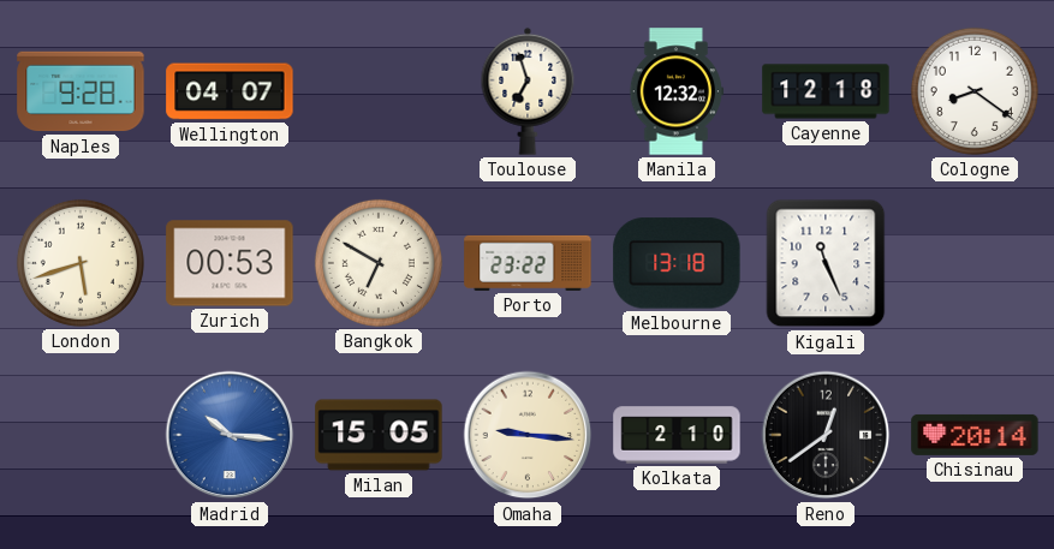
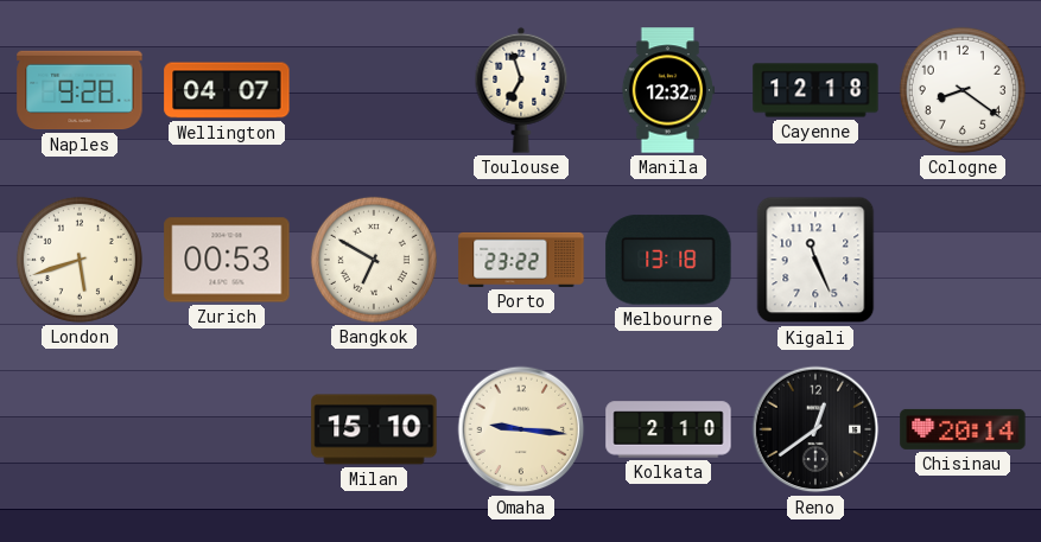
Madrid: 10:16 -> none
Milan: 15:05 -> 15:10
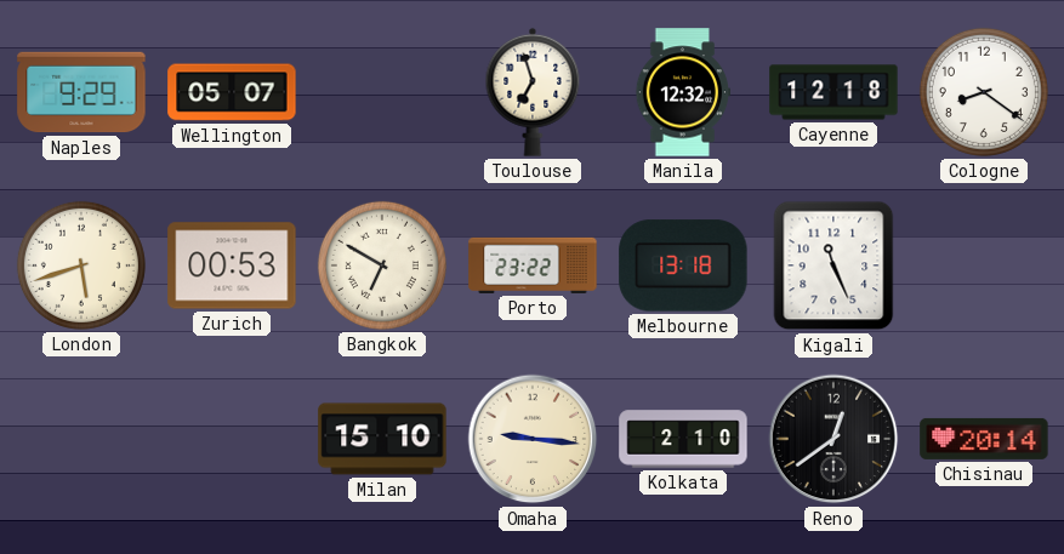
Naples: 9:28 -> 9:29
Wellington: 04:07 -> 05:07
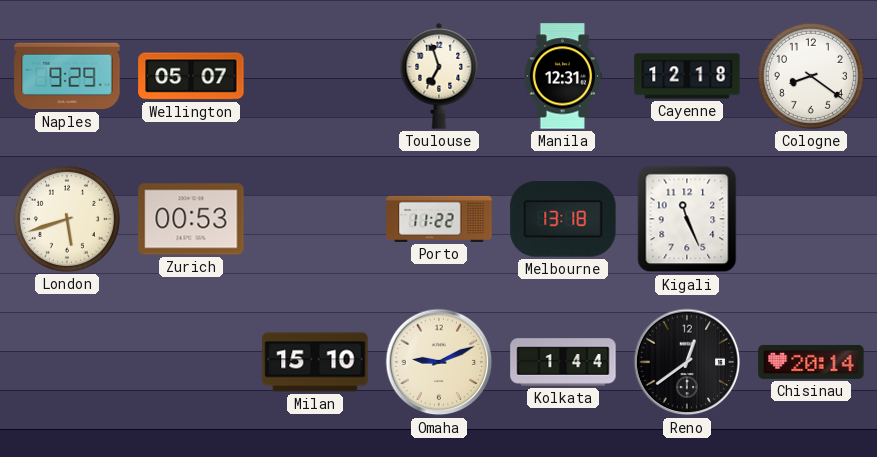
Manila: 12:32 -> 12:31
Bangkok: 6:50 -> none
Porto: 23:22 -> 11:22
Omaha: 9:16 -> 9:11
Kolkata: 2:10 -> 1:44
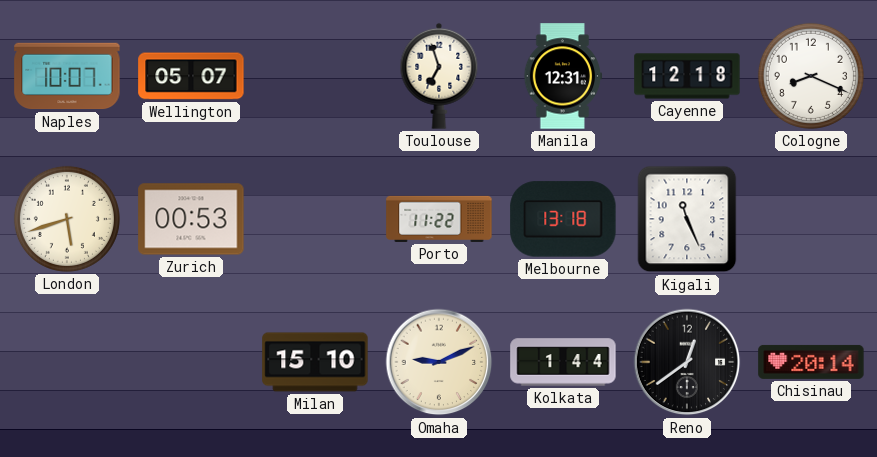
Naples: 9:29 -> 10:07
Cologne: 8:21 -> 8:19
